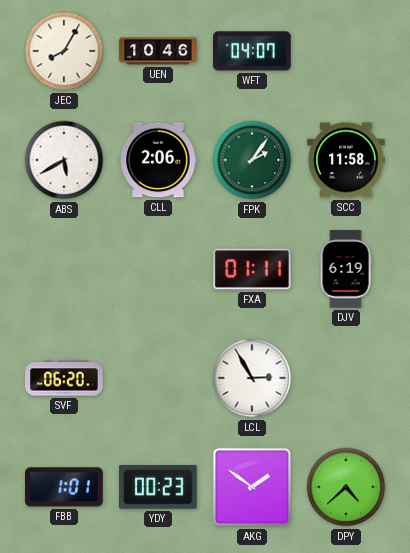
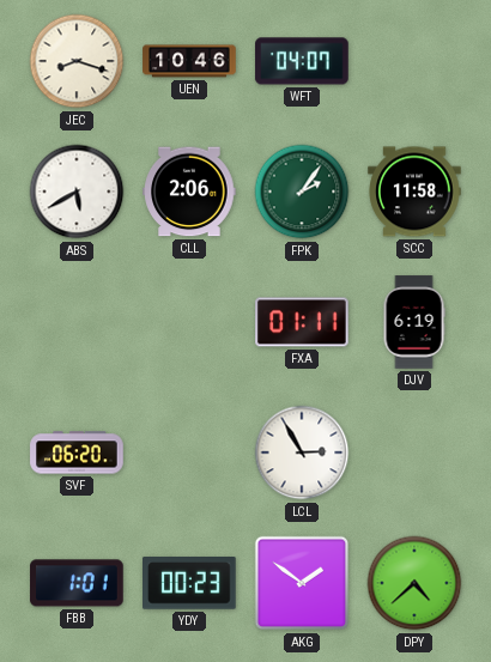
JEC: 8:05 -> 8:18
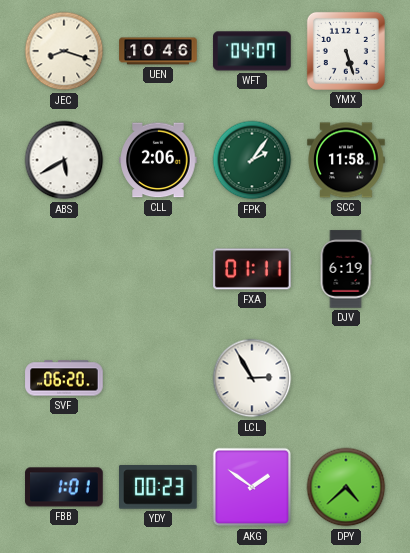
YMX: none -> 5:27
